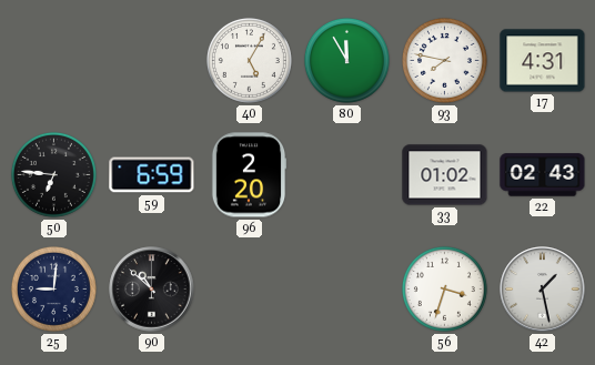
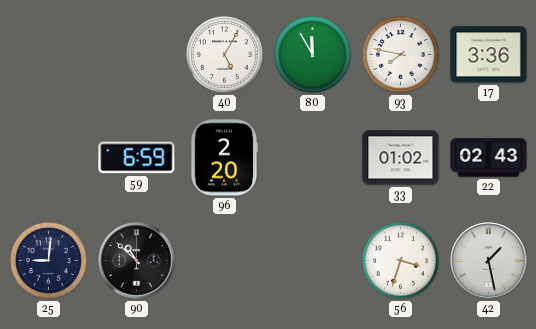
17: 4:31 -> 3:36
50: 6:46 -> none
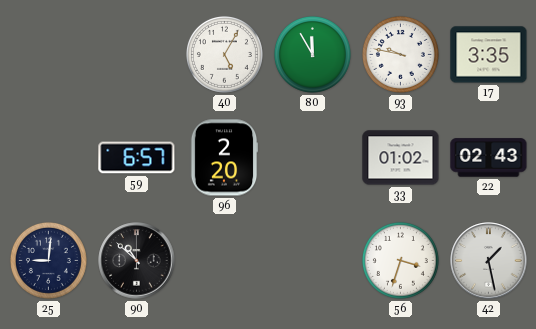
93: 7:47 -> 9:47
17: 3:36 -> 3:35
59: 6:59 -> 6:57
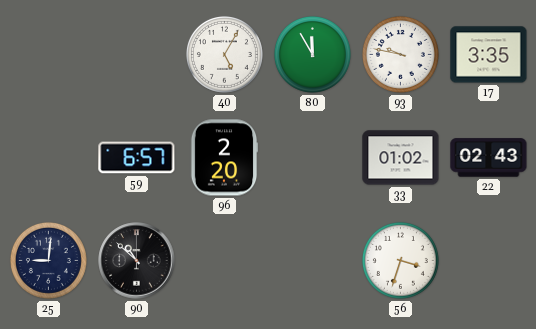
42: 1:28 -> none
